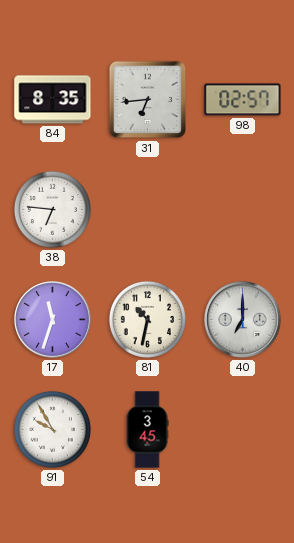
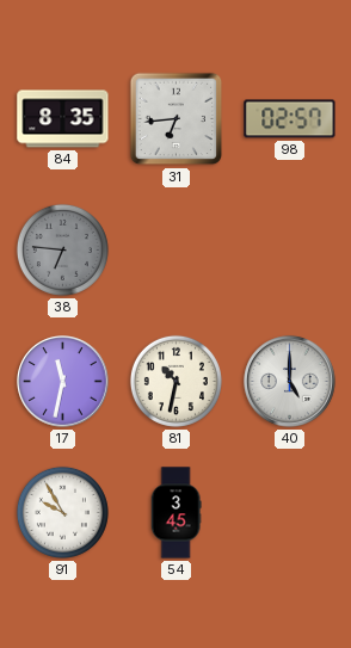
38 dial: white -> grey
17: 11:33 -> 11:32
40: 7:00 -> 5:00
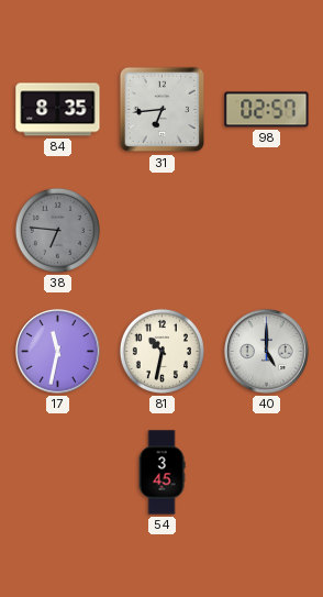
91: 9:55 -> none
